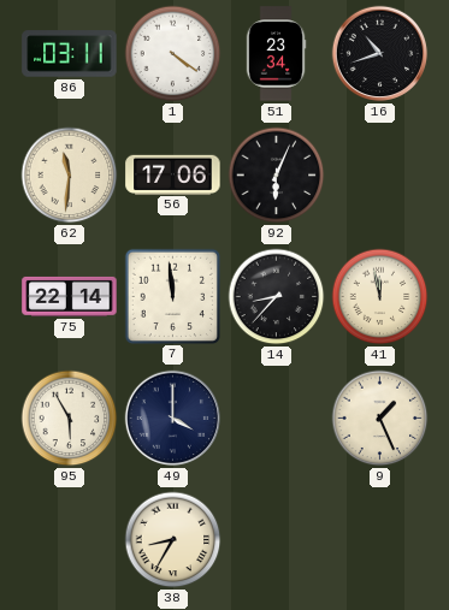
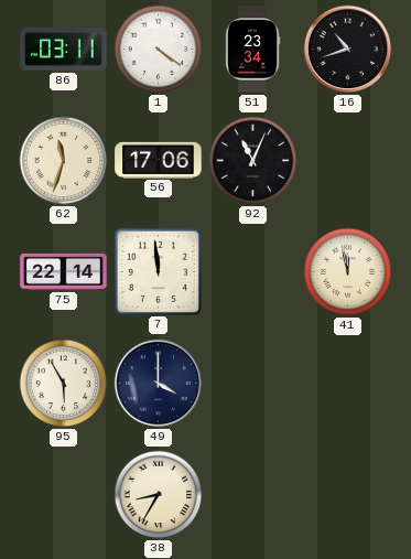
62: 11:31 -> 11:33
92: 6:04 -> 11:04
14: 8:37 -> none
9: 1:26 -> none
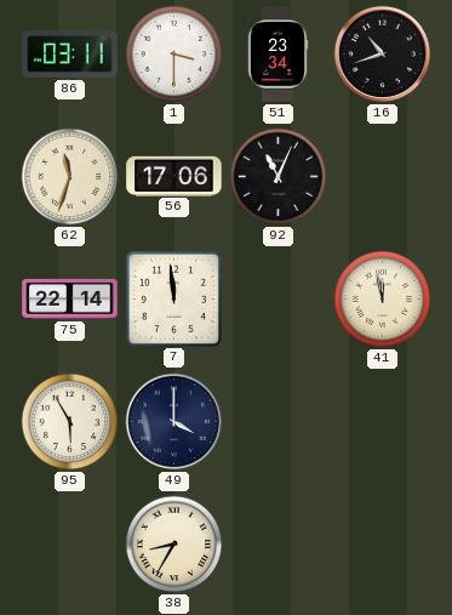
1: 4:21 -> 3:30
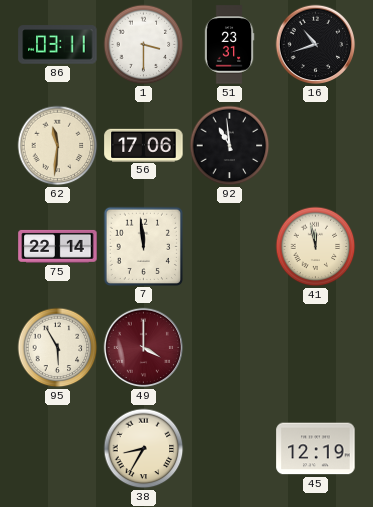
51: 23:34 -> 23:31
62: 11:33 -> 11:31
92: 11:04 -> 10:59
49 dial: navy -> burgundy
45: none -> 12:19
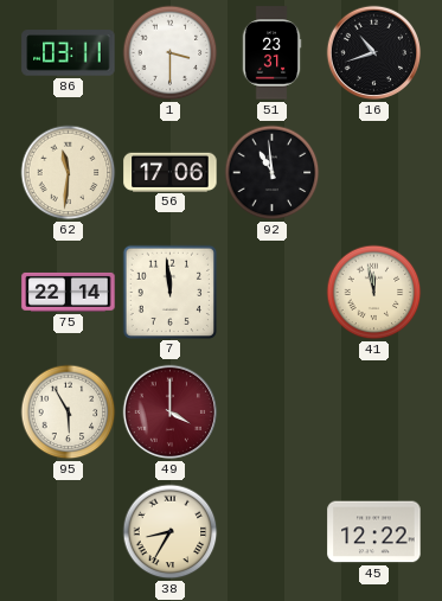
45: 12:19 -> 12:22
